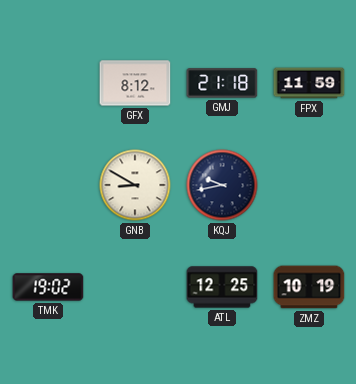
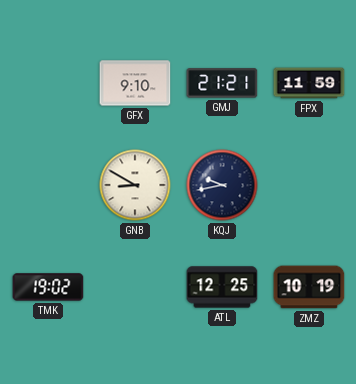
GFX: 8:12 -> 9:10
GMJ: 21:18 -> 21:21
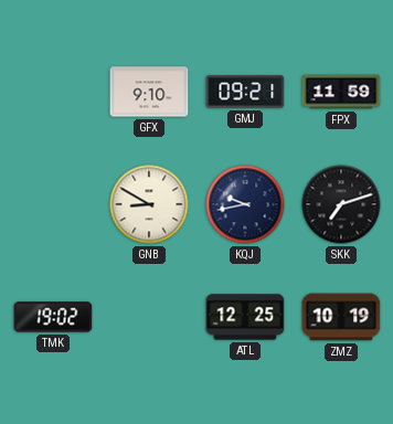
GMJ: 21:21 -> 09:21
SKK: none -> 7:12
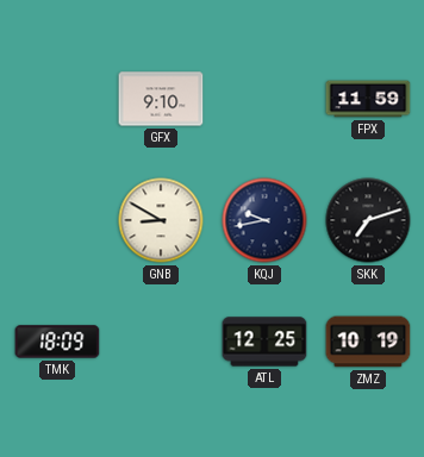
GMJ: 09:21 -> none
TMK: 19:02 -> 18:09
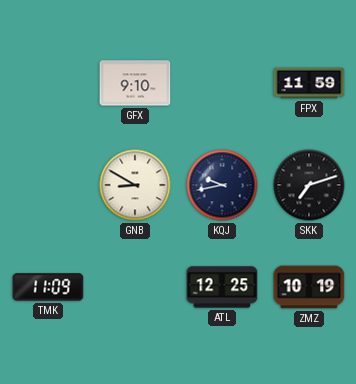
TMK: 18:09 -> 11:09
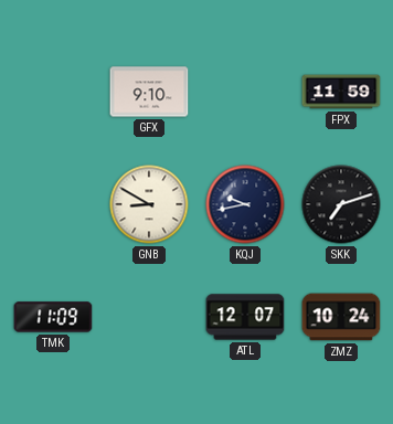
ATL: 12:25 -> 12:07
ZMZ: 10:19 -> 10:24
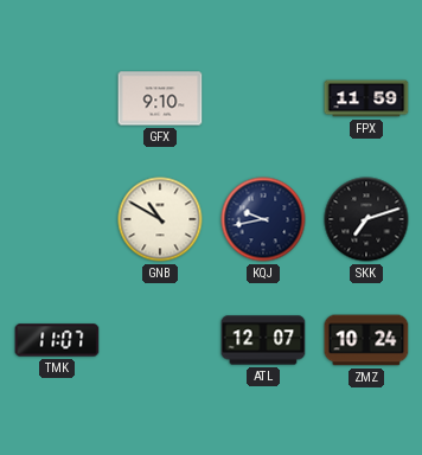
GNB: 8:50 -> 10:50
TMK: 11:09 -> 11:07
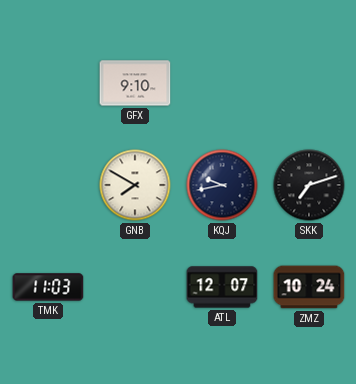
FPX: 11:59 -> none
GNB: 10:50 -> 7:50
TMK: 11:07 -> 11:03
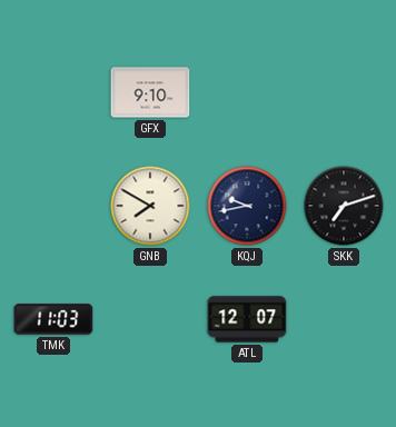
ZMZ: 10:24 -> none
